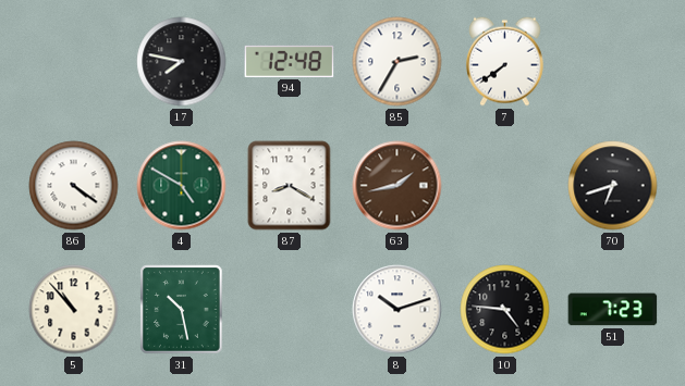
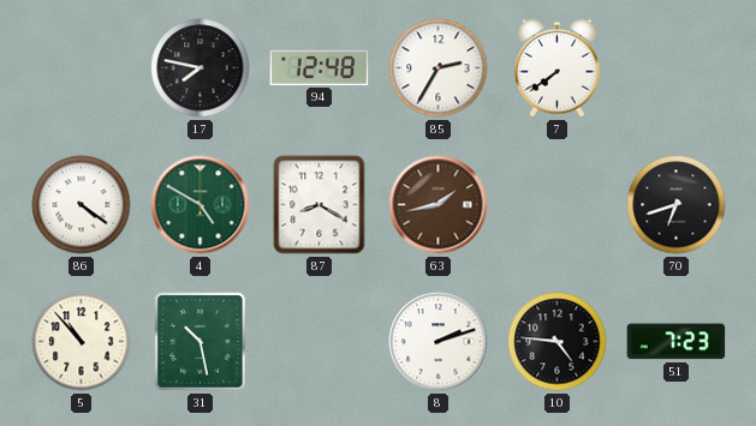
8: 10:12 -> 2:12
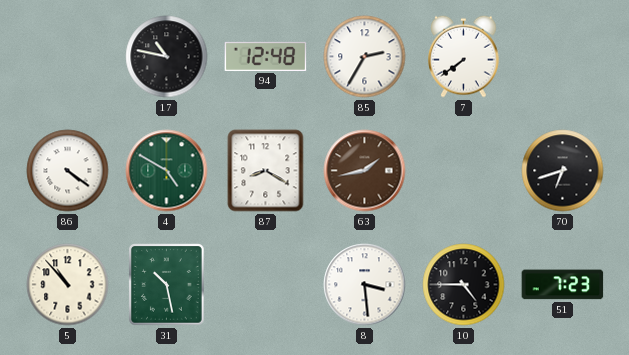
17: 7:47 -> 10:47
8: 2:12 -> 3:29
10: 4:46 -> 4:45
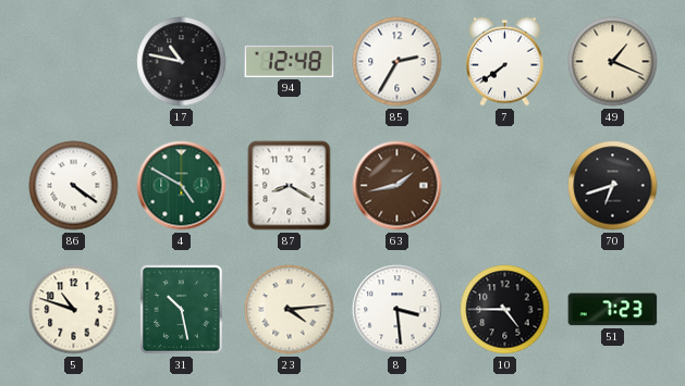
49: none -> 1:19
5: 10:53 -> 10:48
23: none -> 4:14
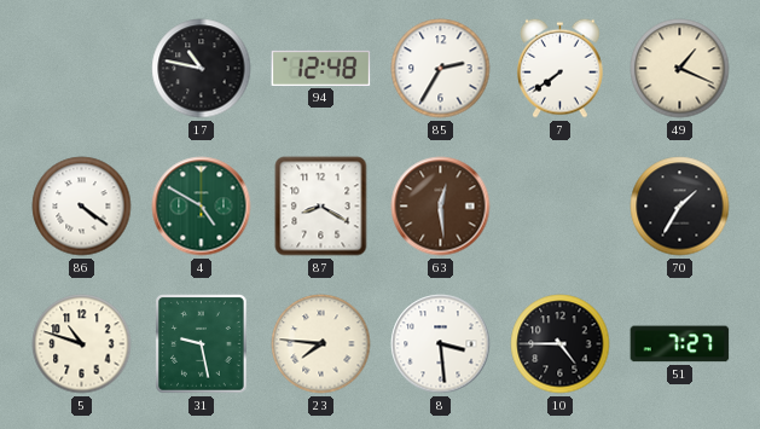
63: 1:43 -> 12:29
70: 6:42 -> 1:35
31: 10:28 -> 9:28
23: 4:14 -> 7:46
51: 7:23 -> 7:27
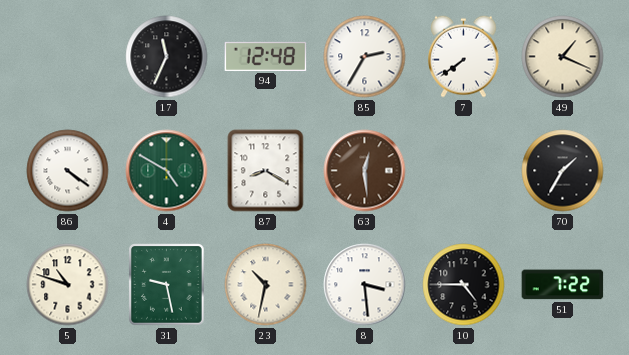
17: 10:47 -> 11:34
23: 7:46 -> 10:32
51: 7:27 -> 7:22
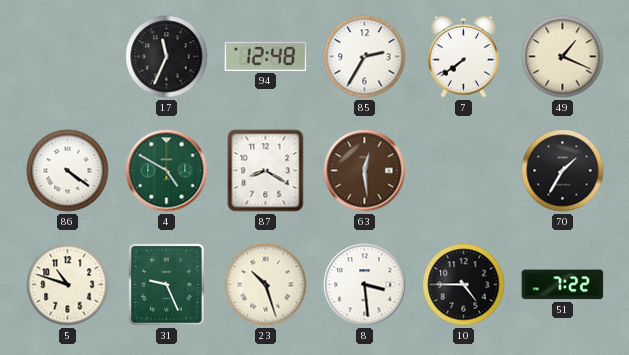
31: 9:28 -> 9:26
23: 10:32 -> 10:27
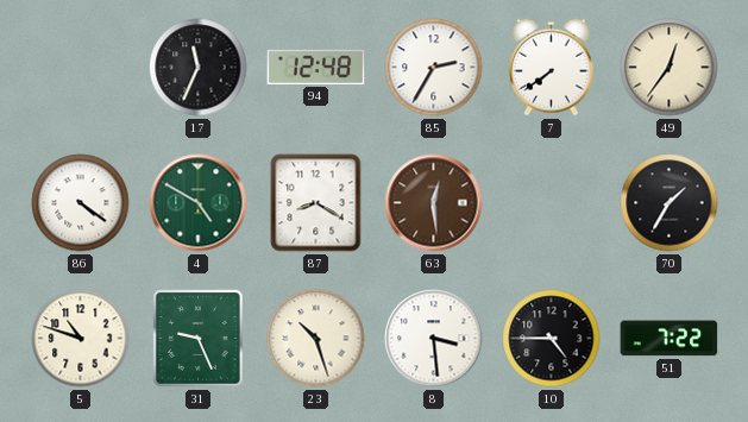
49: 1:19 -> 12:36
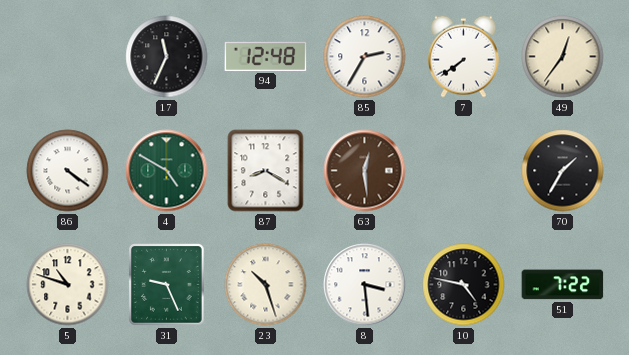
10: 4:45 -> 4:47
